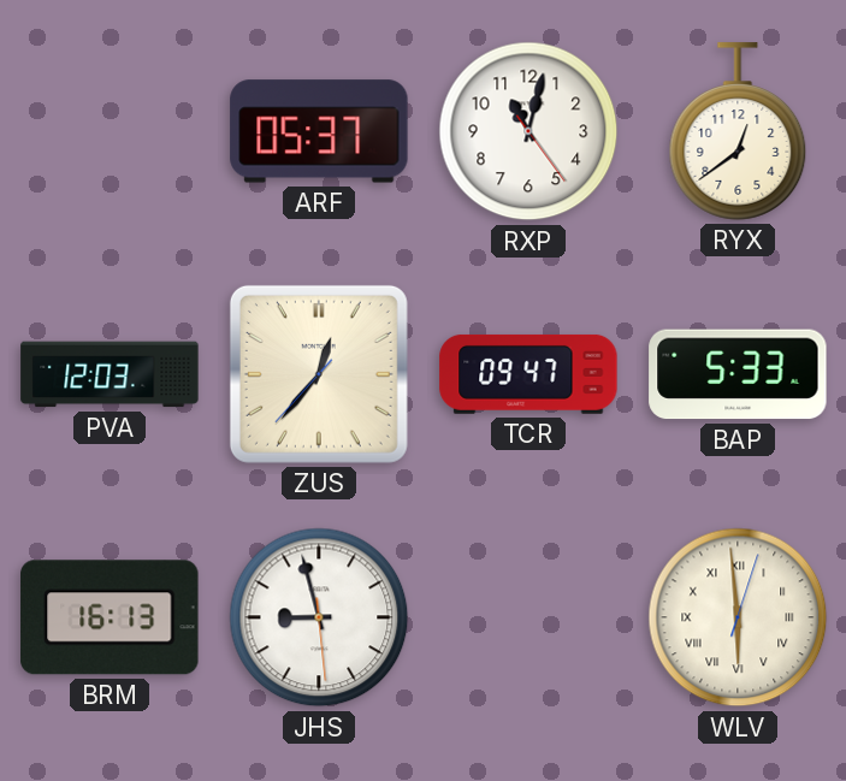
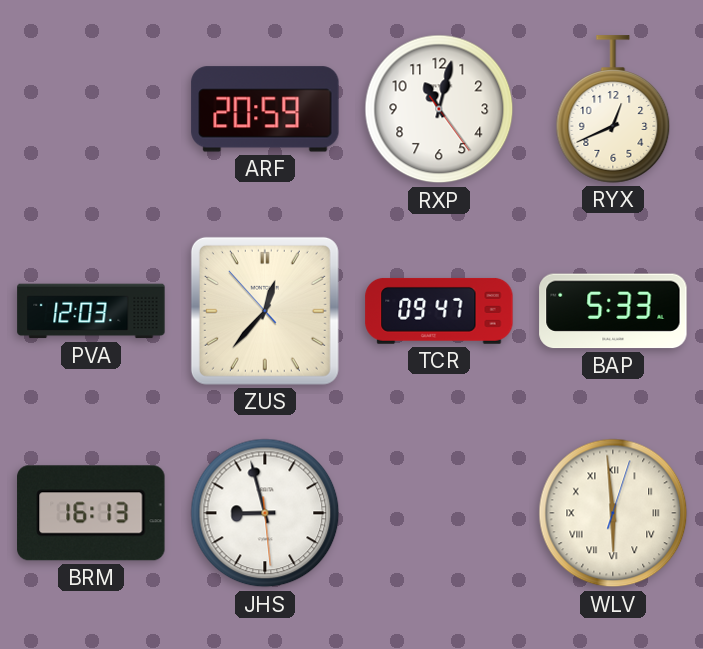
ARF: 05:37 -> 20:59
RYX: 12:39 -> 12:41
ZUS: 12:36:37 -> 12:36:53
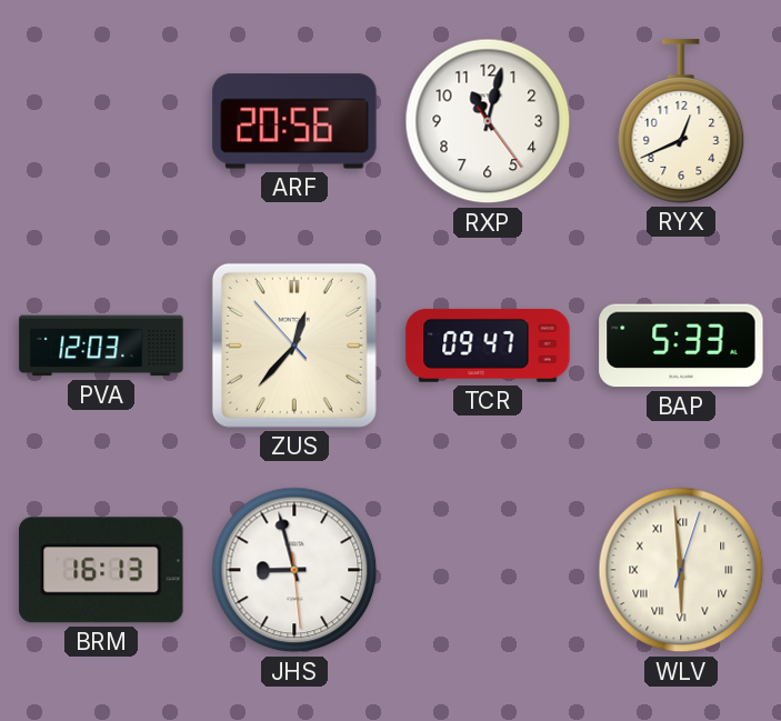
ARF: 20:59 -> 20:56
